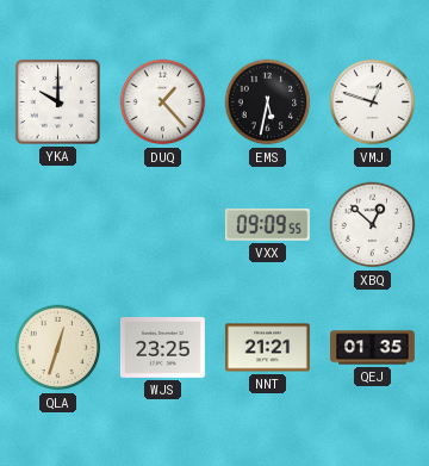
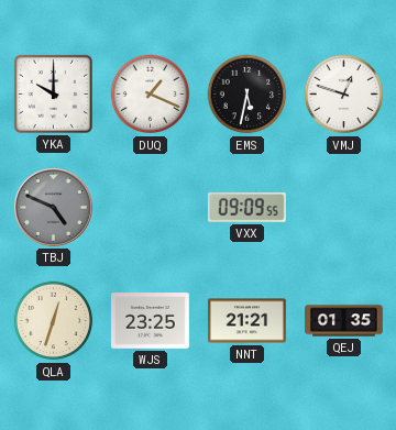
DUQ: 1:23 -> 1:19
TBJ: none -> 4:49
XBQ: 12:52 -> none
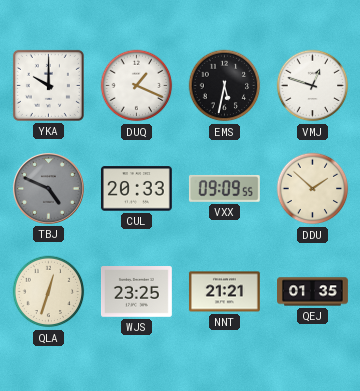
CUL: none -> 20:33
DDU: none -> 1:52
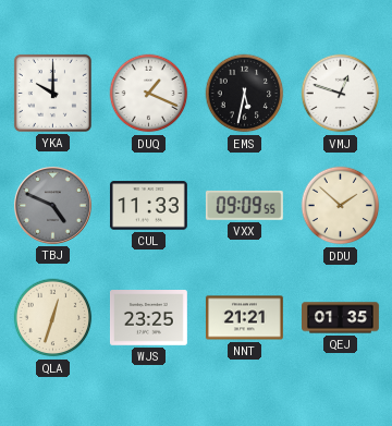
CUL: 20:33 -> 11:33
